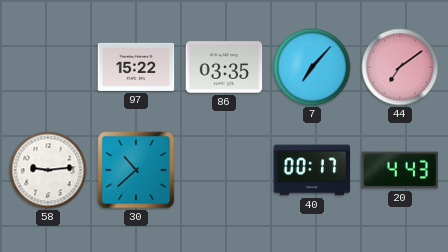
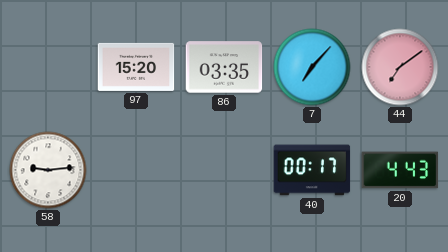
97: 15:22 -> 15:20
30: 10:38 -> none
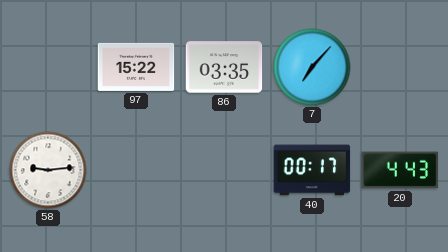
97: 15:20 -> 15:22
44: 7:09 -> none
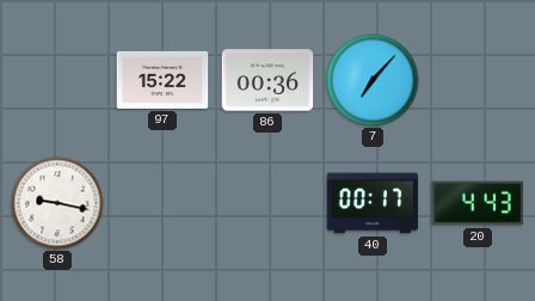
86: 03:35 -> 00:36
58: 9:14 -> 9:17
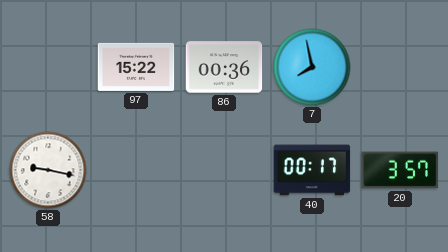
7: 7:07 -> 7:58
20: 4:43 -> 3:57
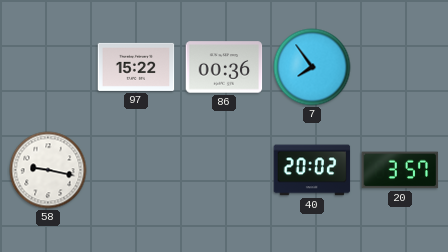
7: 7:58 -> 7:54
40: 00:17 -> 20:02
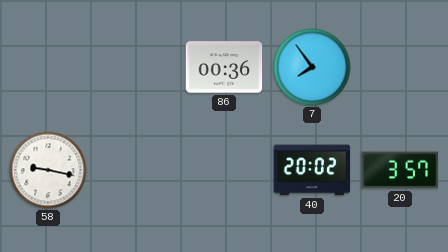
97: 15:22 -> none
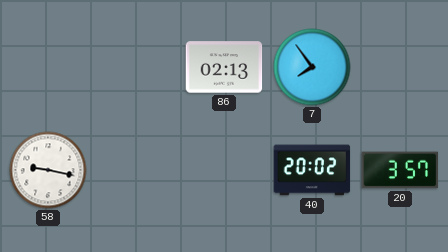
86: 00:36 -> 02:13
